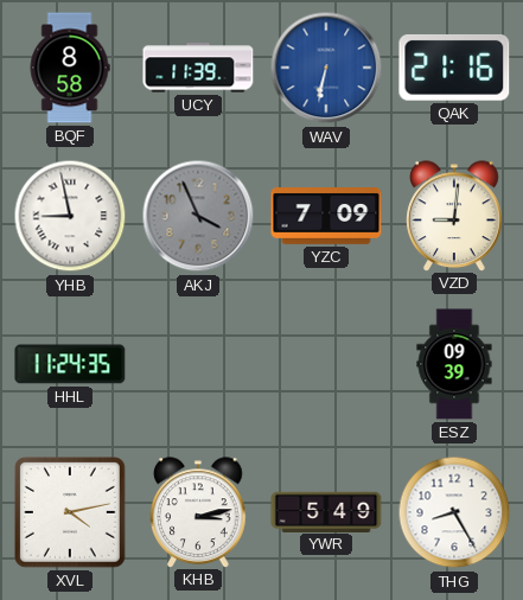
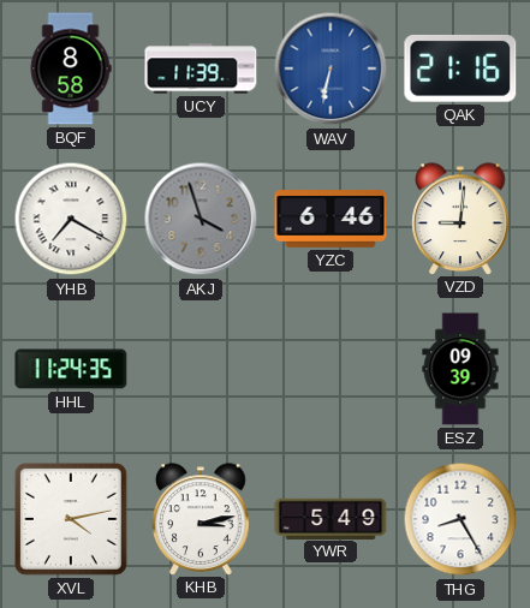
YHB: 8:58 -> 7:20
AKJ: 3:56 -> 3:57
YZC: 7:09 -> 6:46
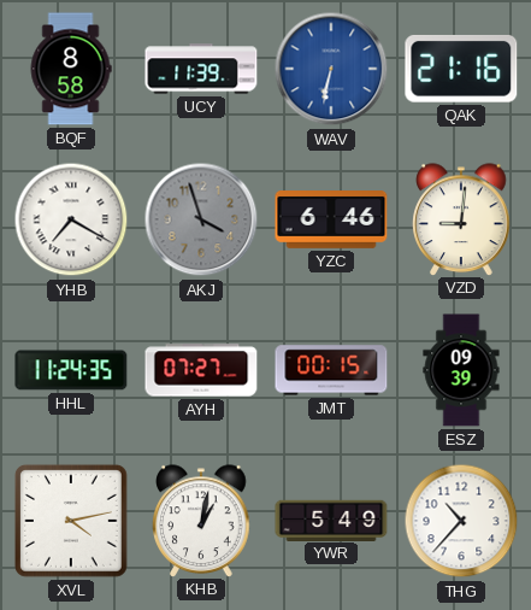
AYH: none -> 07:27
JMT: none -> 00:15
KHB: 3:13 -> 1:02
THG: 8:25 -> 10:37
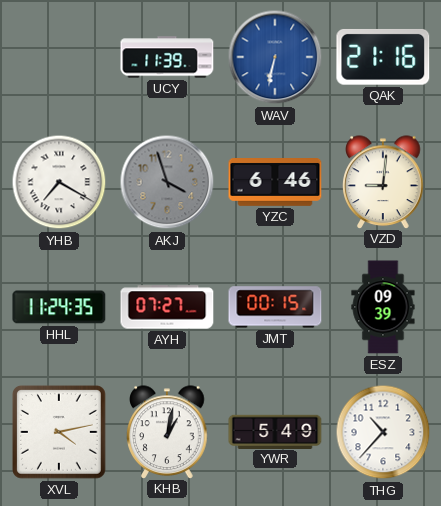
BQF: 8:58 -> none
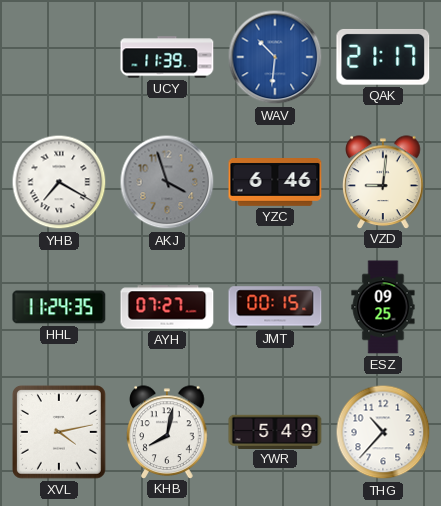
WAV: 6:32 -> 10:31
QAK: 21:16 -> 21:17
ESZ: 09:39 -> 09:25
KHB: 1:02 -> 8:02
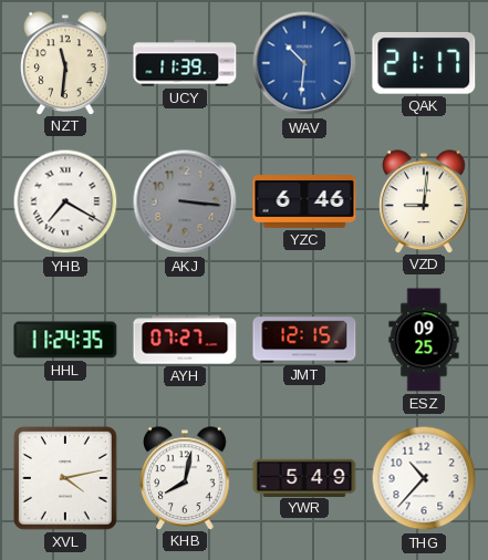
NZT: none -> 11:31
AKJ: 3:57 -> 3:16
JMT: 00:15 -> 12:15
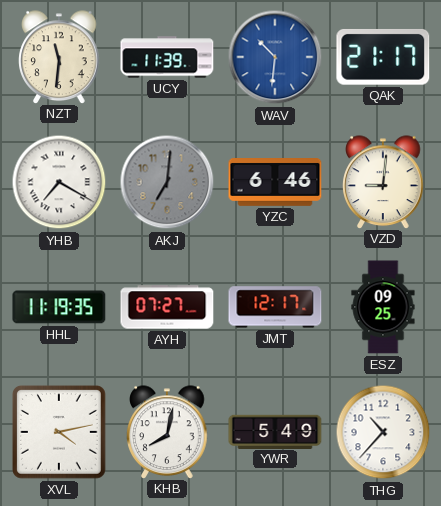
AKJ: 3:16 -> 7:01
HHL: 11:24 -> 11:19
JMT: 12:15 -> 12:17
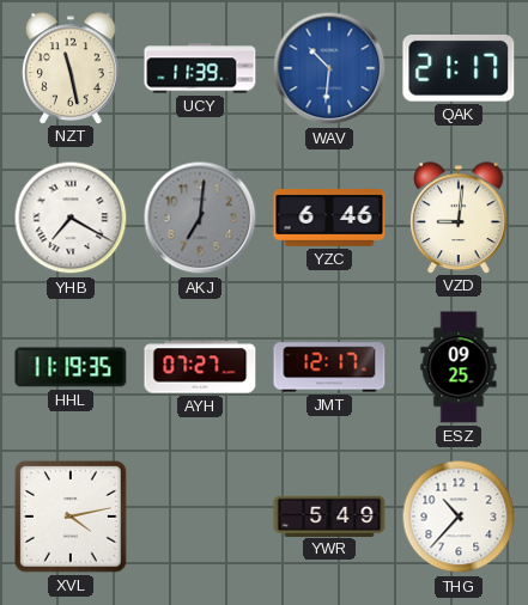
NZT: 11:31 -> 11:28
KHB: 8:02 -> none
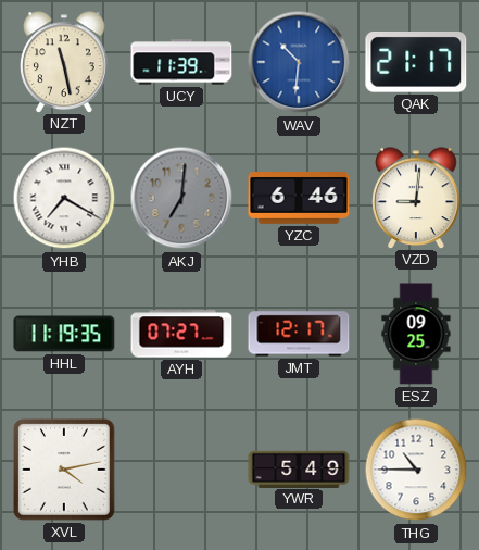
THG: 10:37 -> 10:45
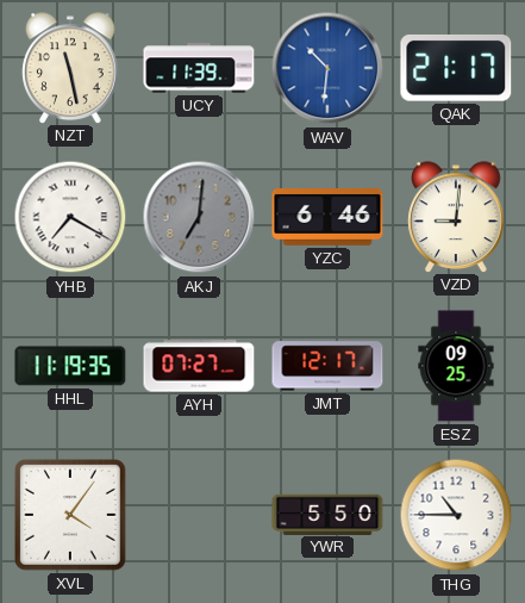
XVL: 4:13 -> 4:06
YWR: 5:49 -> 5:50
